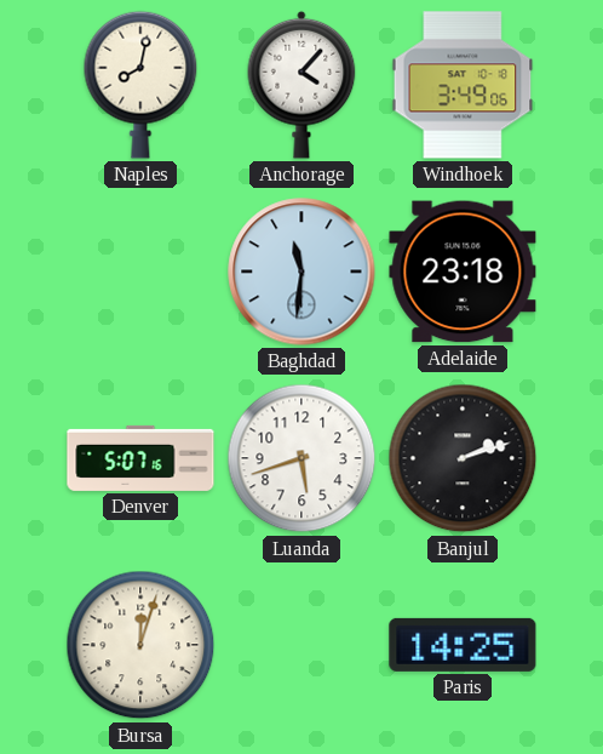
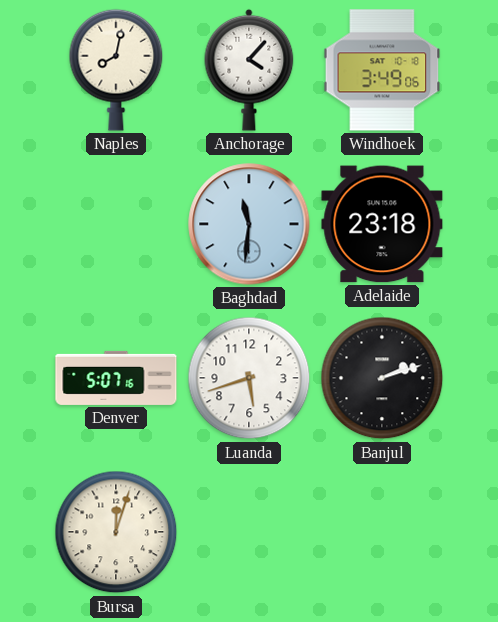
Paris: 14:25 -> none
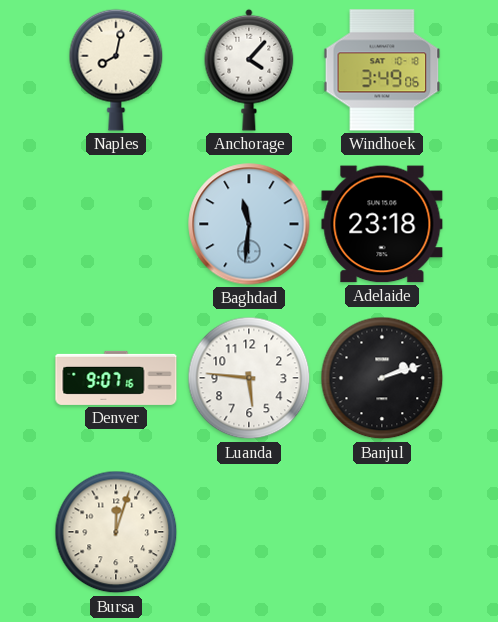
Denver: 5:07 -> 9:07
Luanda: 5:42 -> 5:46
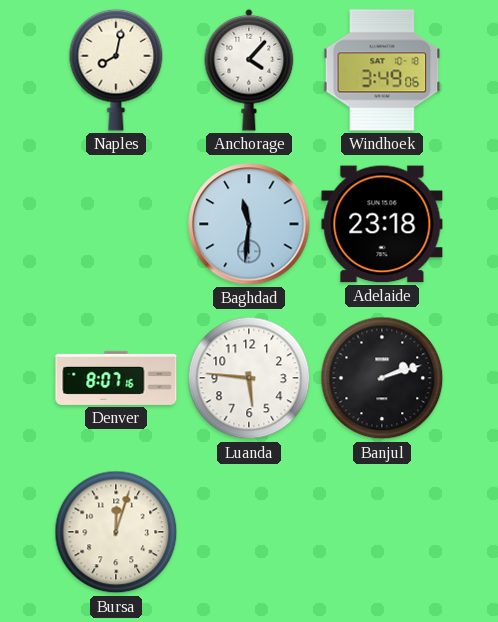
Denver: 9:07 -> 8:07
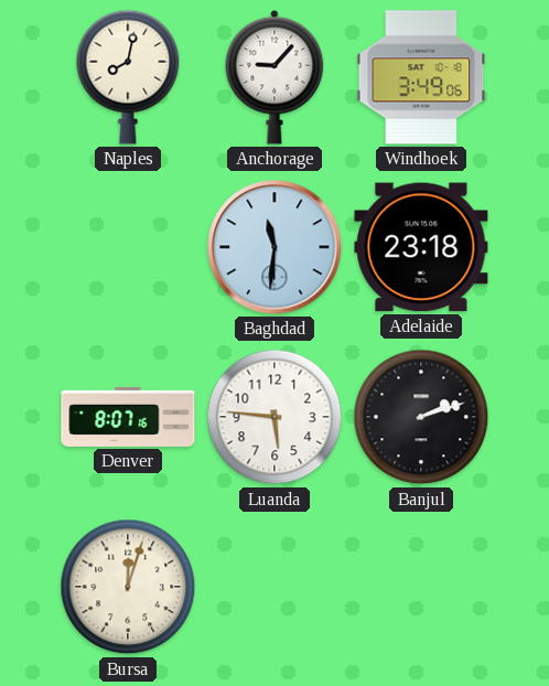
Anchorage: 4:07 -> 9:07
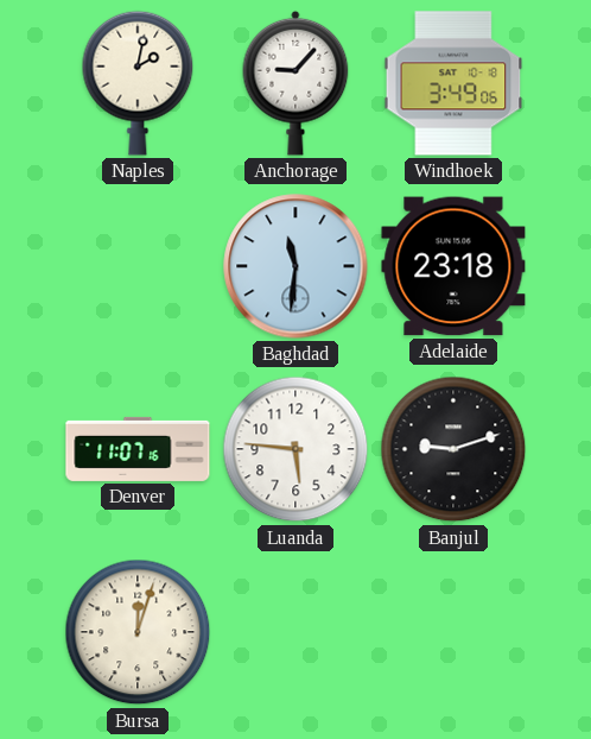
Naples: 8:02 -> 2:02
Denver: 8:07 -> 11:07
Banjul: 2:12 -> 9:12
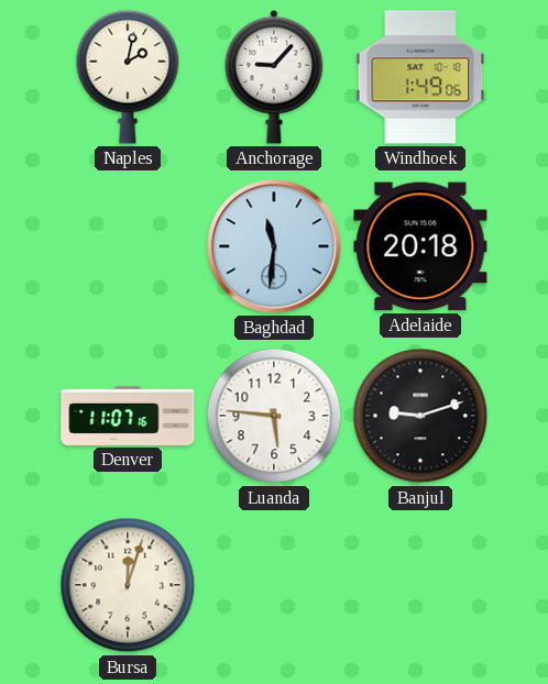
Windhoek: 3:49 -> 1:49
Adelaide: 23:18 -> 20:18
